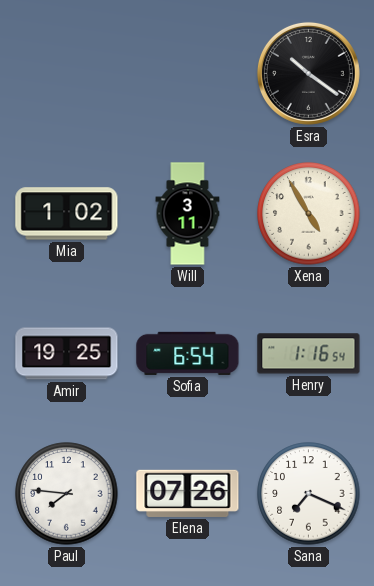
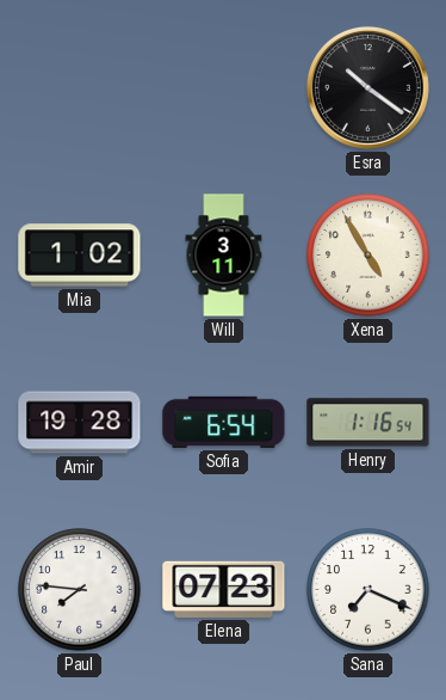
Amir: 19:25 -> 19:28
Elena: 07:26 -> 07:23
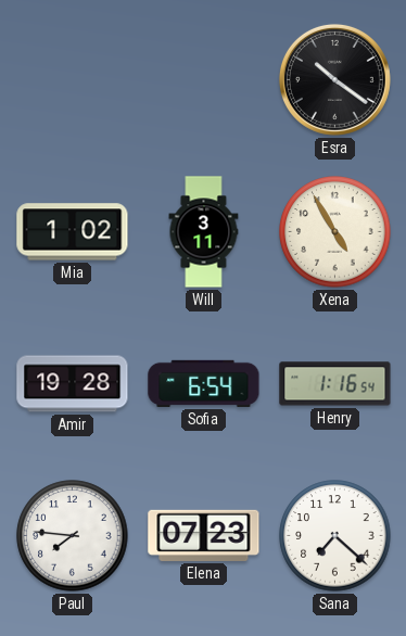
Sana: 7:19 -> 7:22
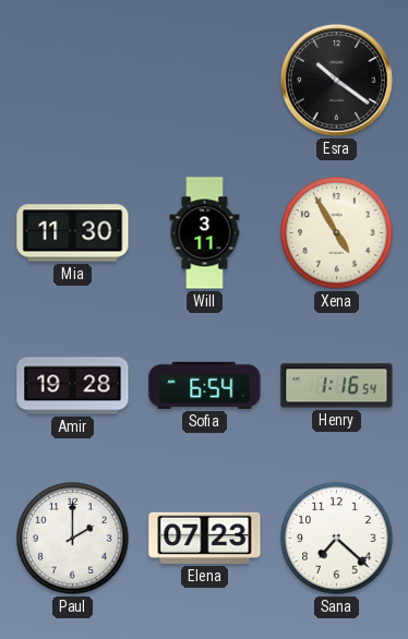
Mia: 1:02 -> 11:30
Paul: 7:46 -> 2:00
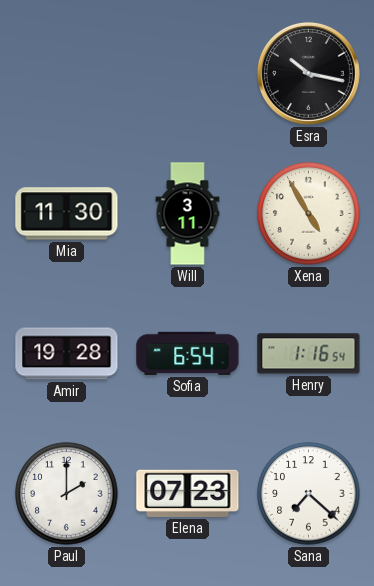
Esra: 10:21 -> 10:17
